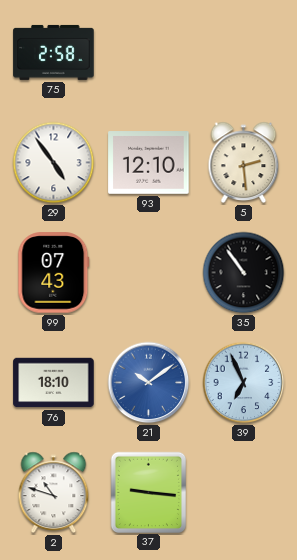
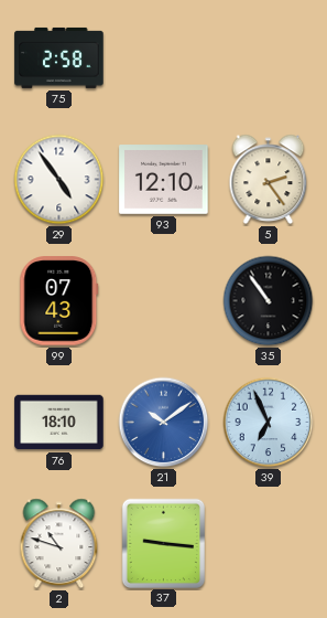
5: 2:29 -> 2:24
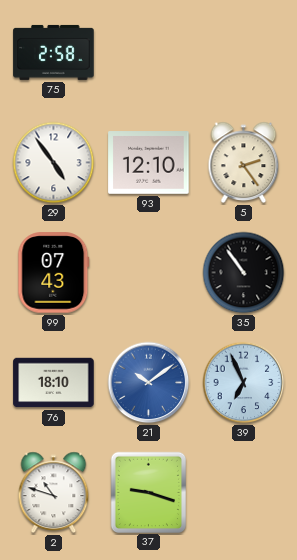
37: 9:16 -> 9:18
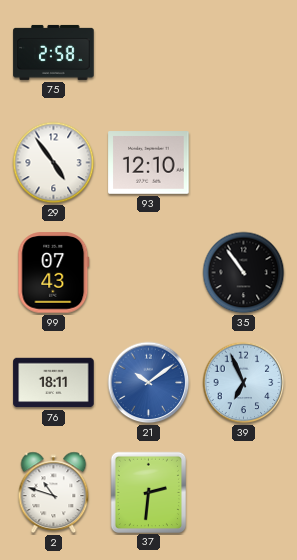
5: 2:24 -> none
76: 18:10 -> 18:11
37: 9:18 -> 2:31
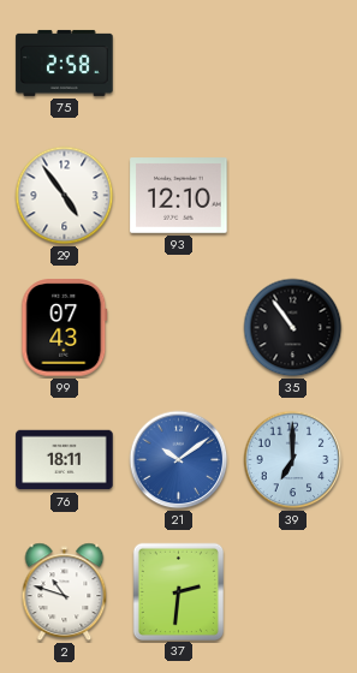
39: 6:56 -> 7:00
